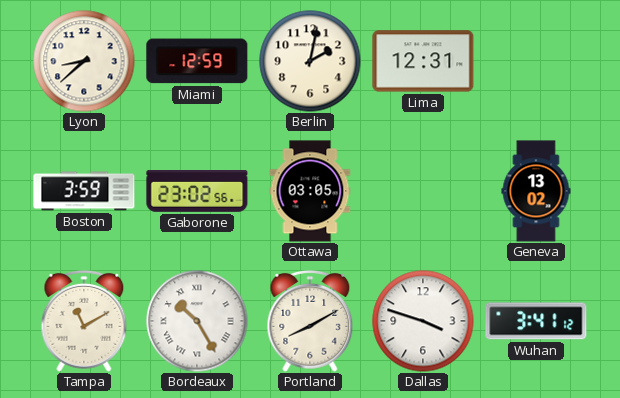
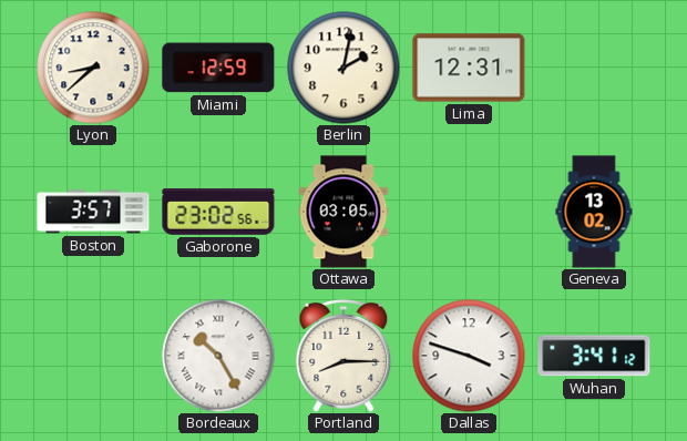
Boston: 3:59 -> 3:57
Tampa: 11:10 -> none
Portland: 8:10 -> 8:15
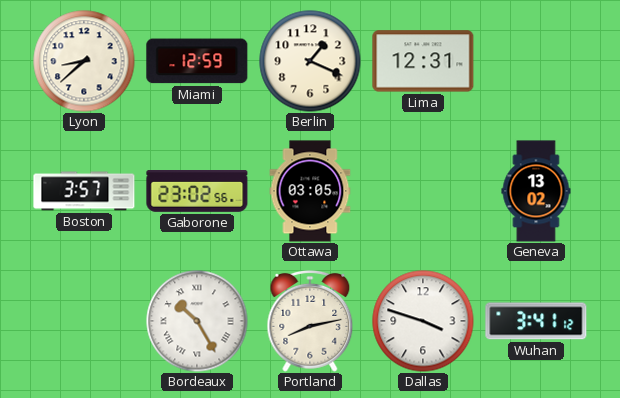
Berlin: 2:02 -> 1:19
Portland: 8:15 -> 8:13
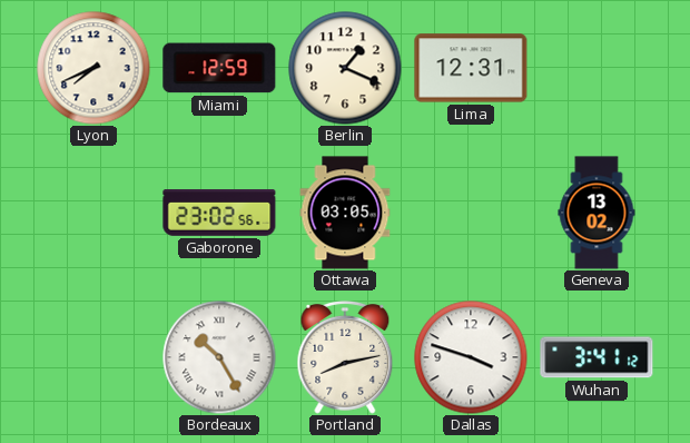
Lyon: 8:38 -> 7:41
Boston: 3:57 -> none
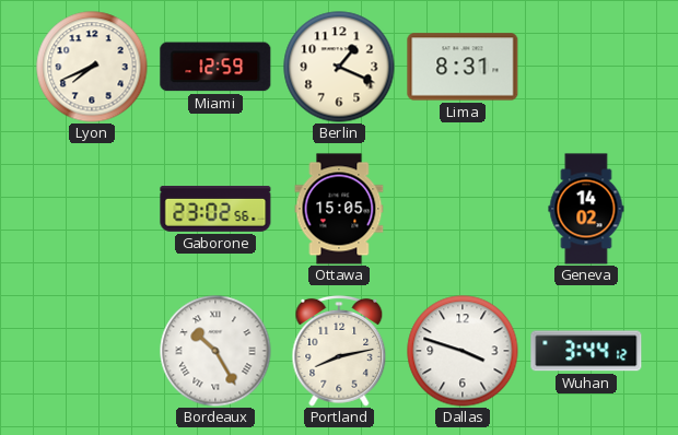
Lima: 12:31 -> 8:31
Ottawa: 03:05 -> 15:05
Geneva: 13:02 -> 14:02
Wuhan: 3:41 -> 3:44
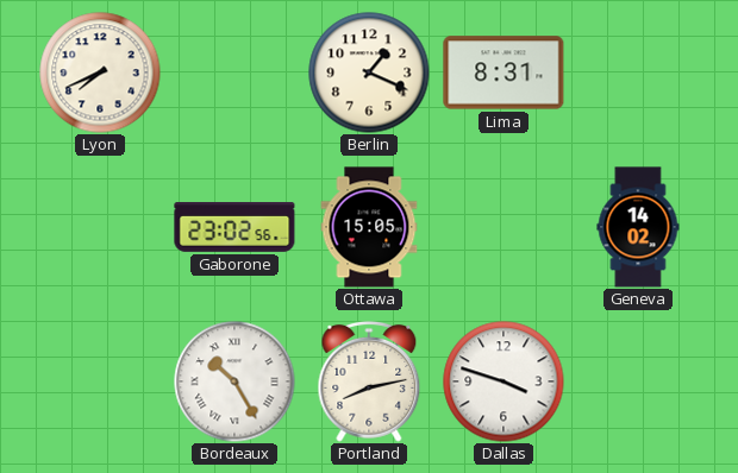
Miami: 12:59 -> none
Wuhan: 3:44 -> none
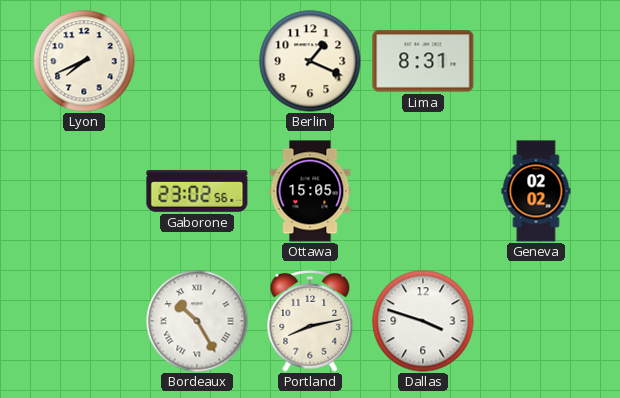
Geneva: 14:02 -> 02:02
